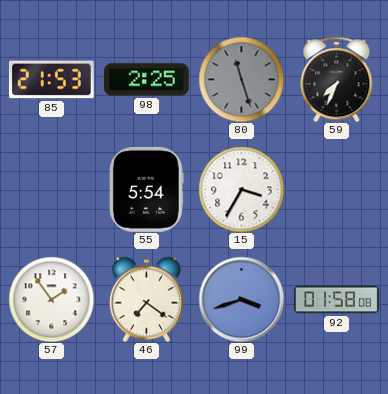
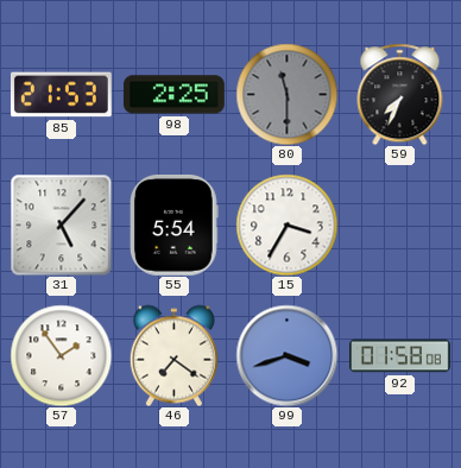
80: 11:27 -> 11:30
31: none -> 5:07
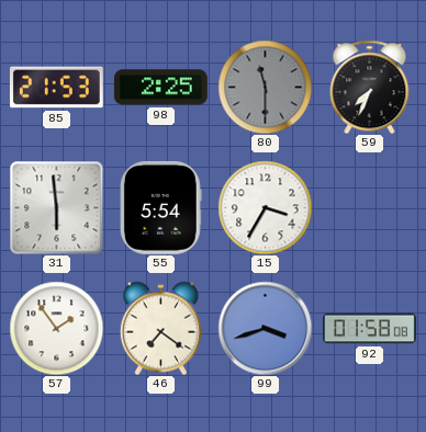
31: 5:07 -> 5:59
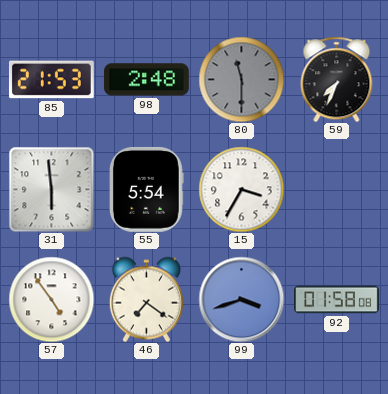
98: 2:25 -> 2:48
57: 1:54 -> 4:54
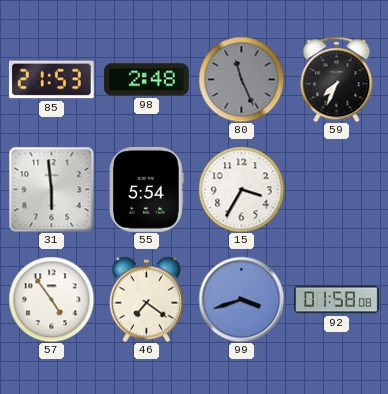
80: 11:30 -> 11:26
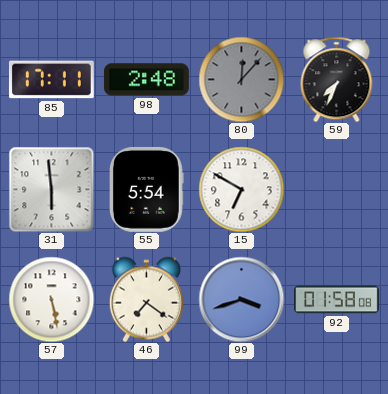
85: 21:53 -> 17:11
80: 11:26 -> 12:07
15: 3:35 -> 6:50
57: 4:54 -> 5:28
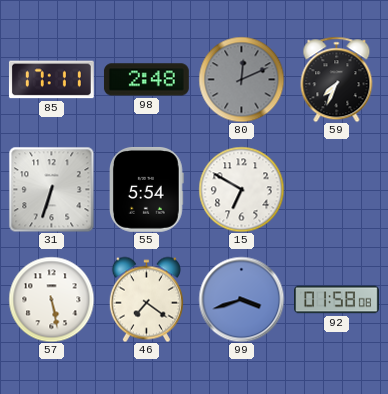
80: 12:07 -> 12:11
31: 5:59 -> 6:33
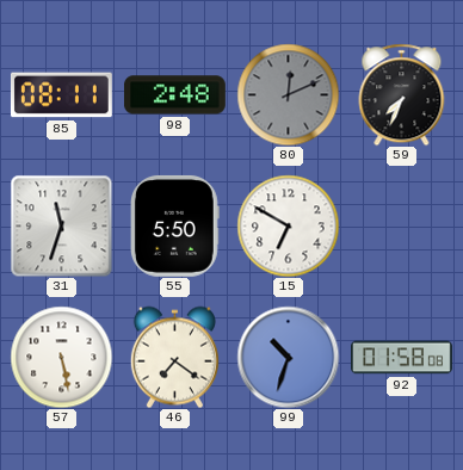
85: 17:11 -> 08:11
31: 6:33 -> 11:33
55: 5:54 -> 5:50
99: 3:42 -> 10:33
